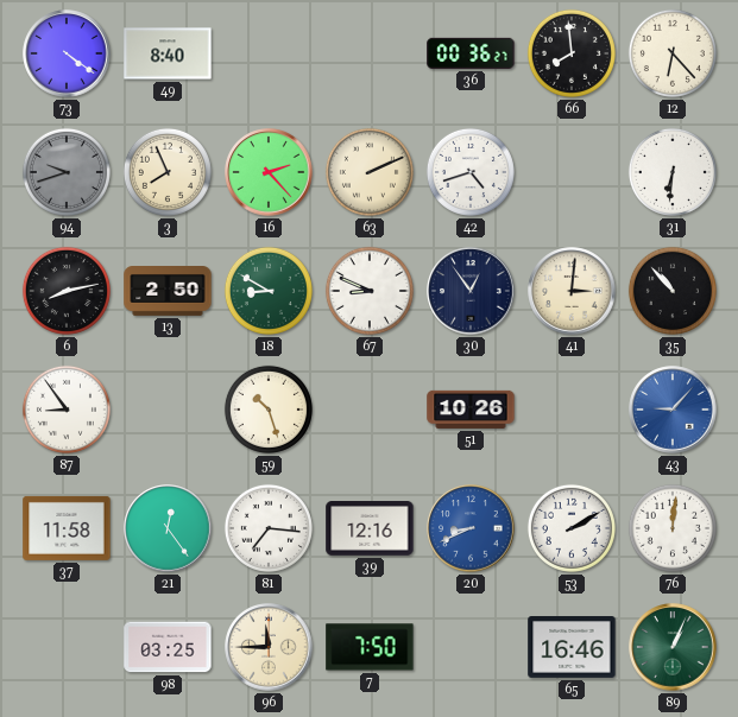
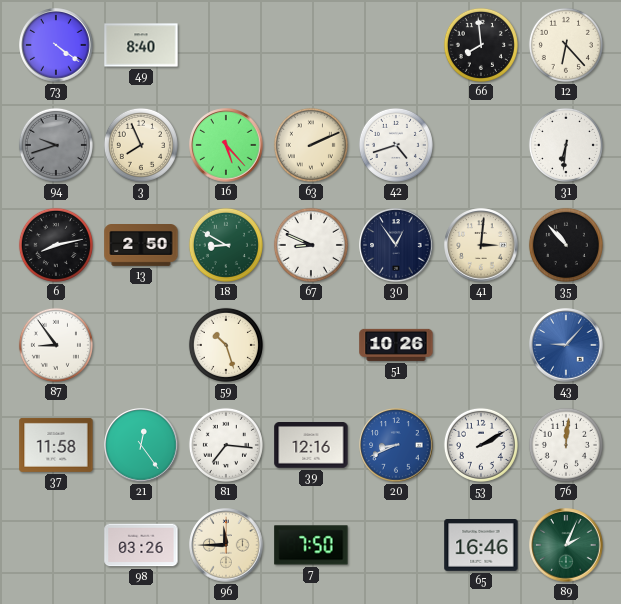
36: 00:36 -> none
16: 2:23 -> 5:23
98: 03:25 -> 03:26
89: 1:04 -> 2:04
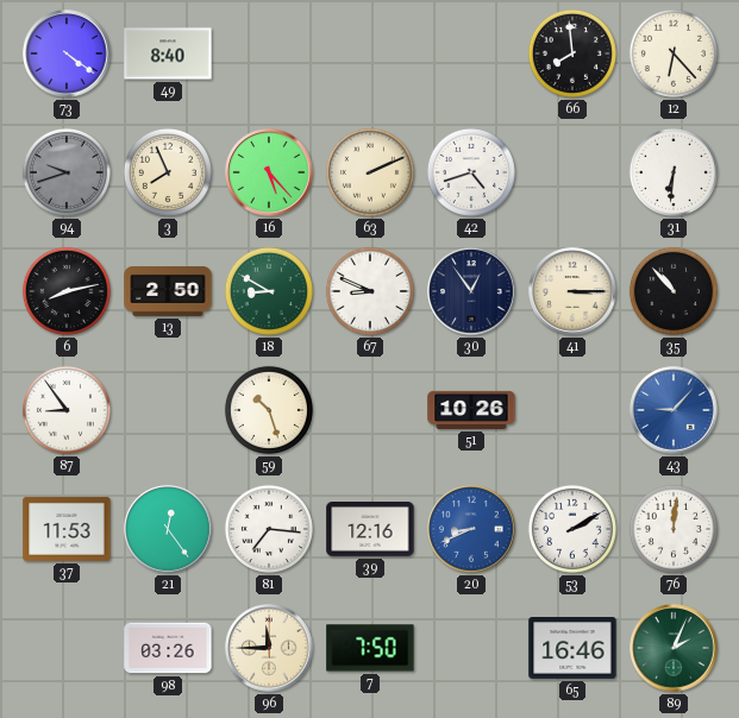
41: 3:01 -> 3:15
37: 11:58 -> 11:53
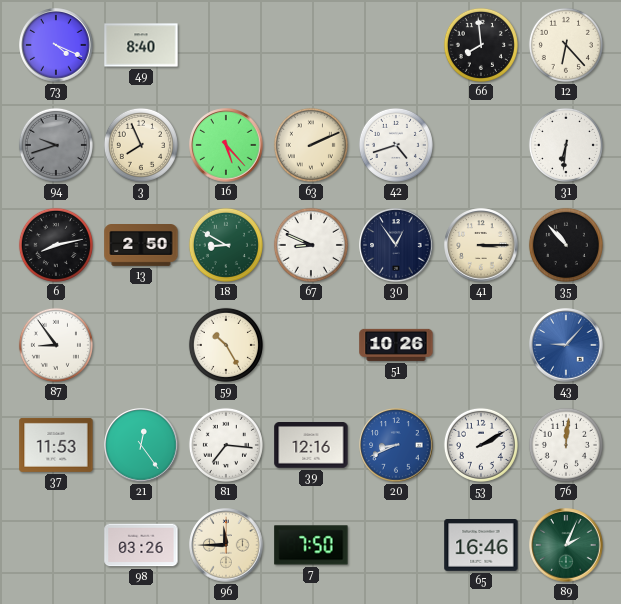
73: 4:21 -> 4:19
59: 10:27 -> 10:25
